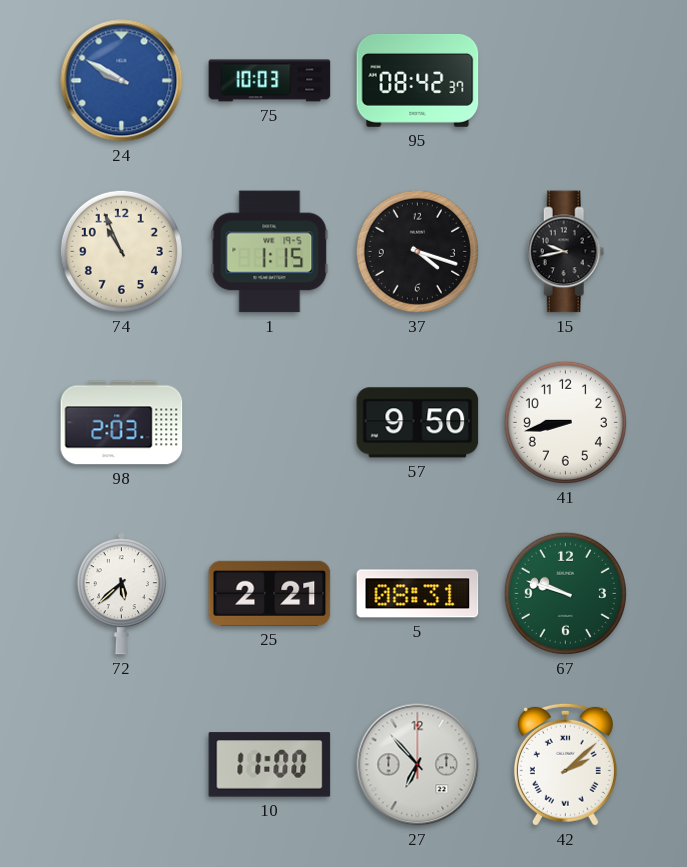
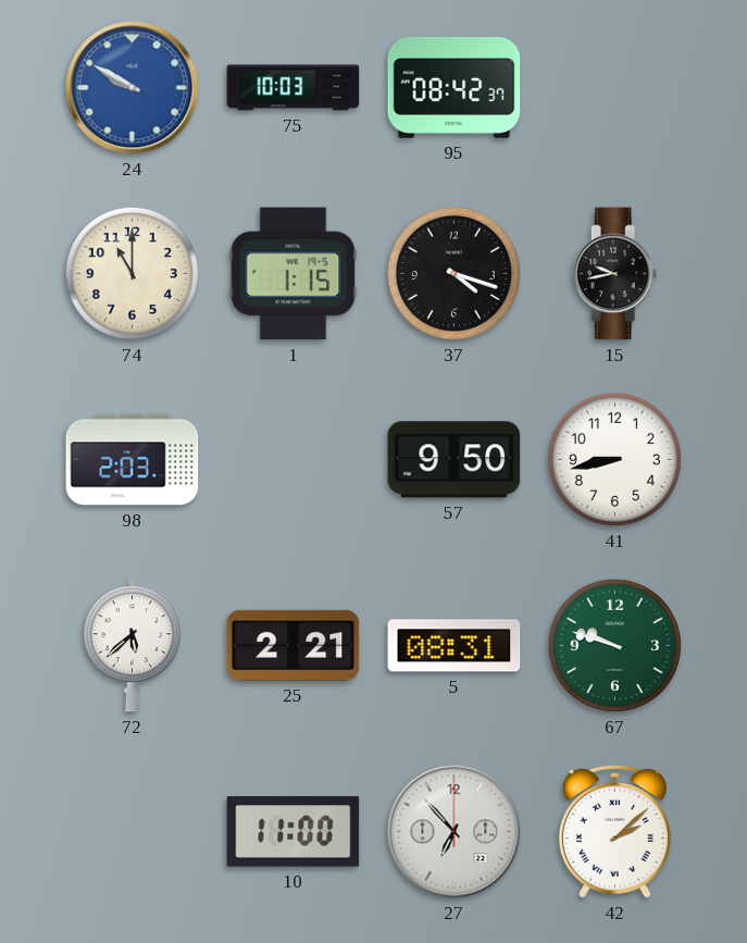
74: 10:56 -> 11:00
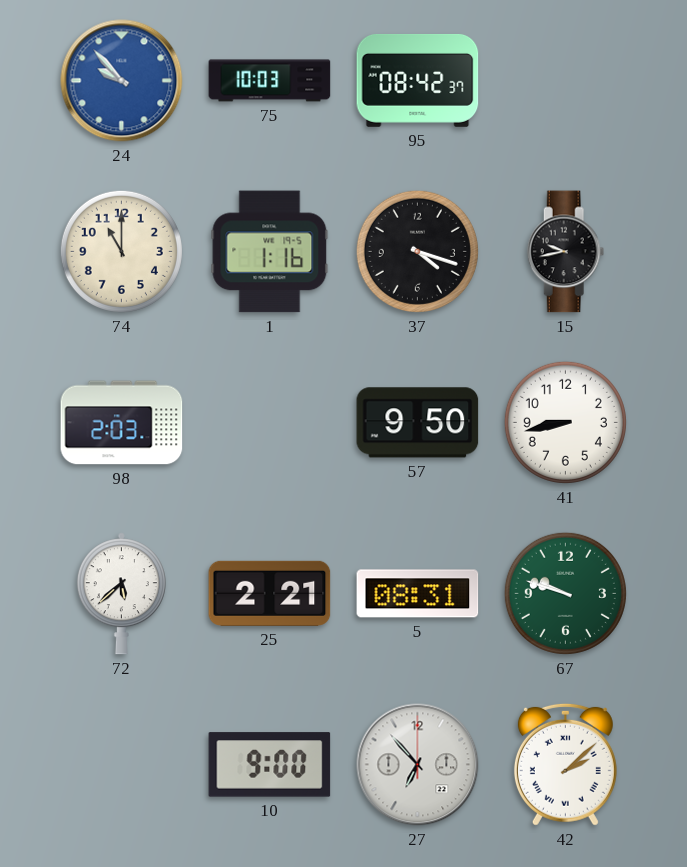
24: 9:50 -> 9:53
1: 1:15 -> 1:16
10: 11:00 -> 9:00
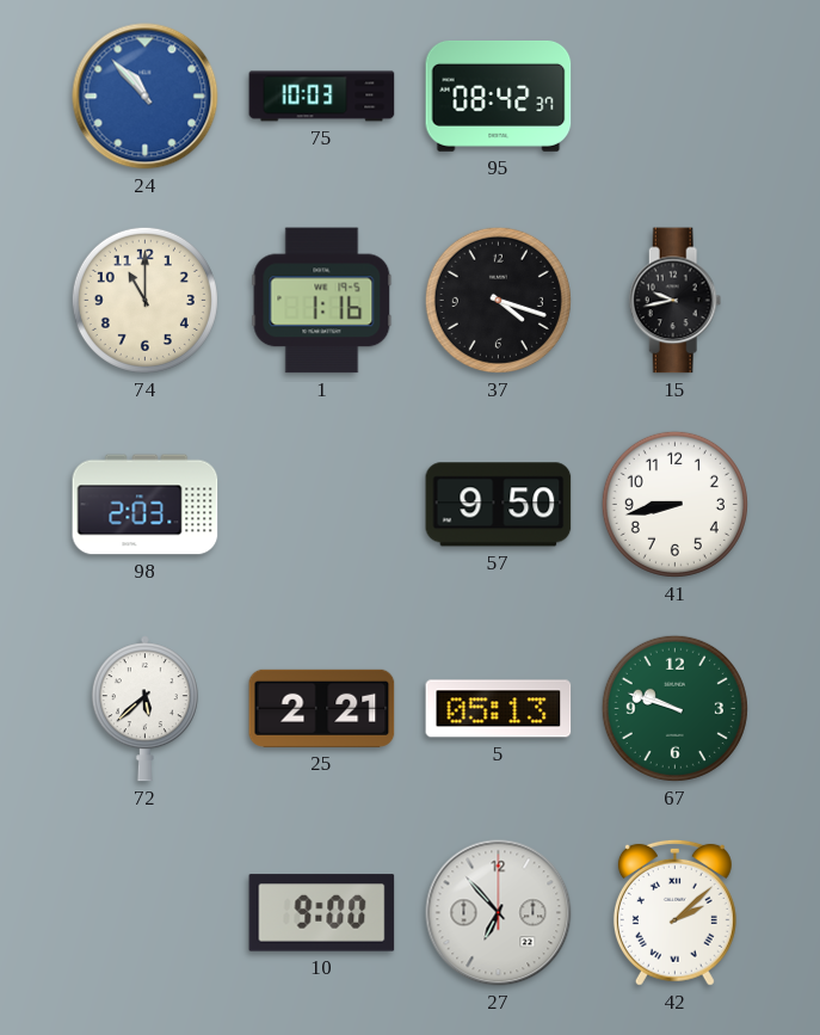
24: 9:53 -> 10:53
5: 08:31 -> 05:13
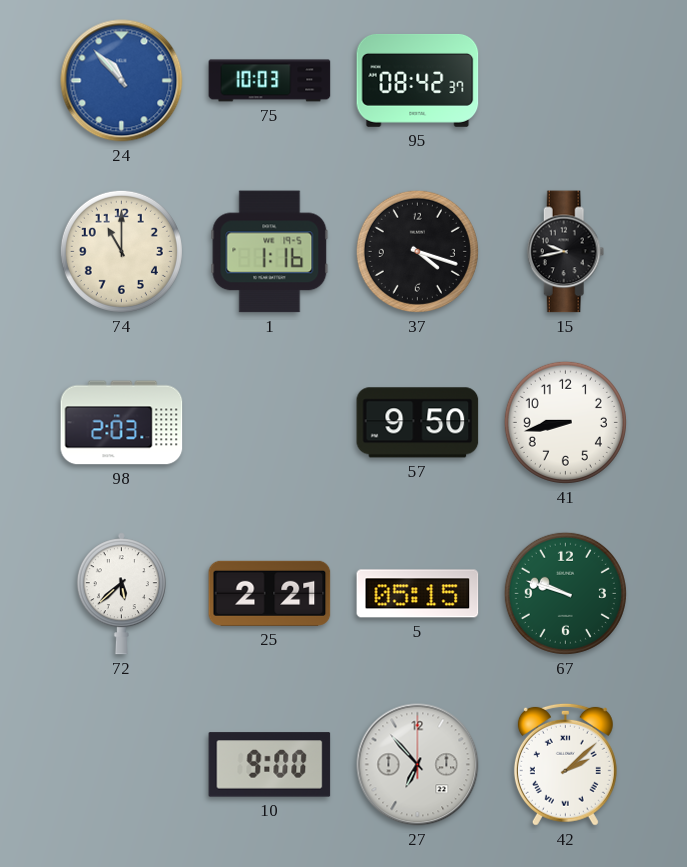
5: 05:13 -> 05:15
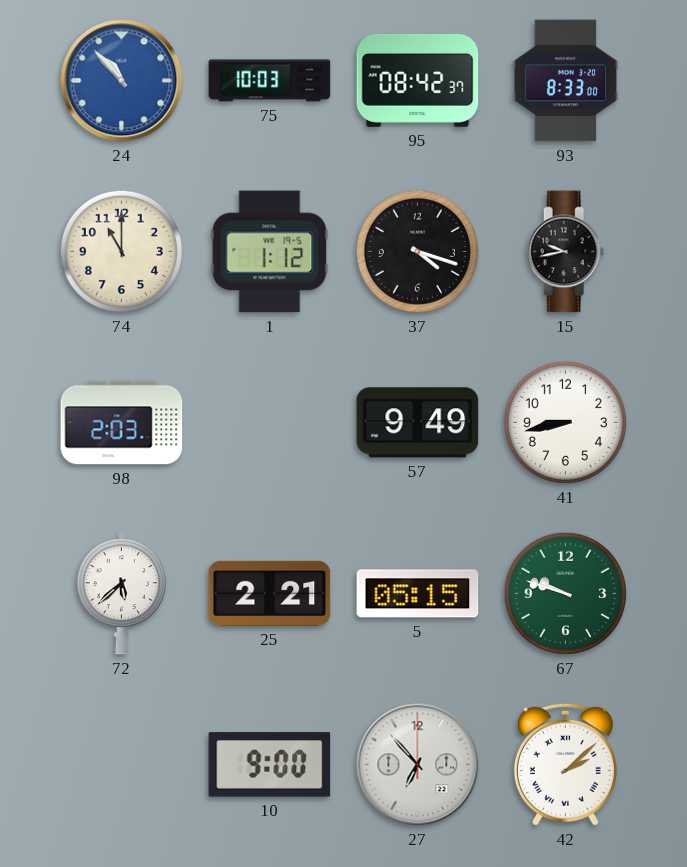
93: none -> 8:33
1: 1:16 -> 1:12
57: 9:50 -> 9:49
